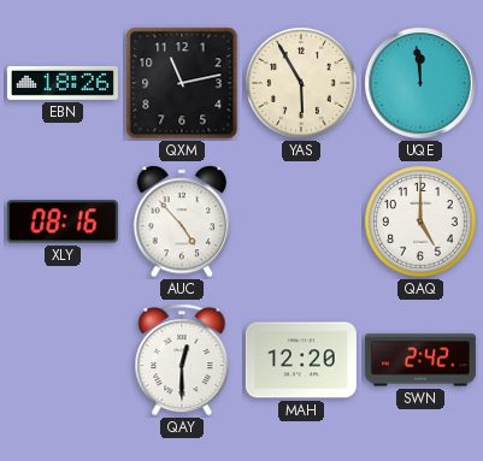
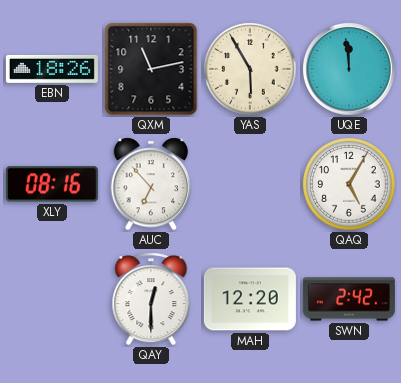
AUC: 4:53 -> 6:53
QAQ: 5:00 -> 5:05
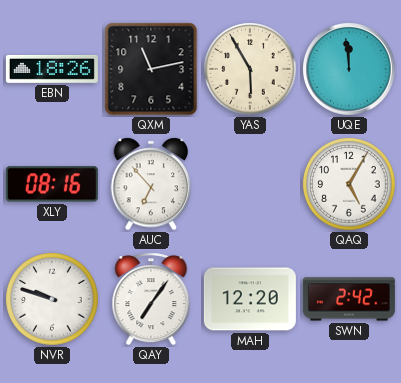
NVR: none -> 9:48
QAY: 12:30 -> 7:06
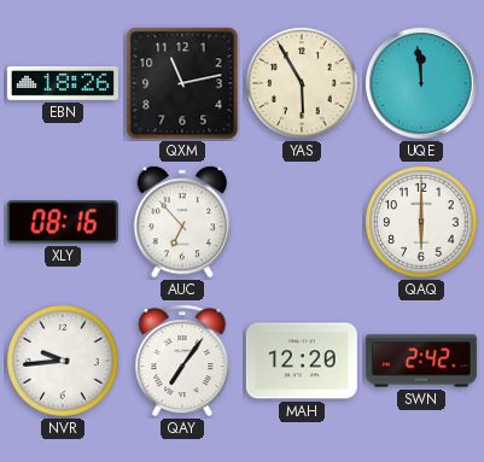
QAQ: 5:05 -> 6:00
NVR: 9:48 -> 9:44
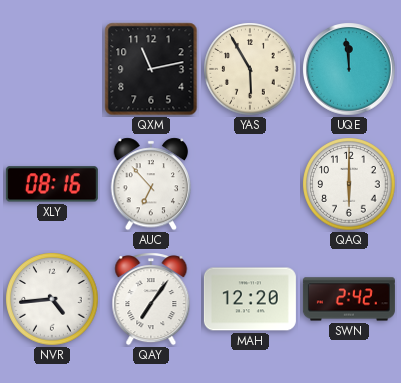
EBN: 18:26 -> none
NVR: 9:44 -> 4:44
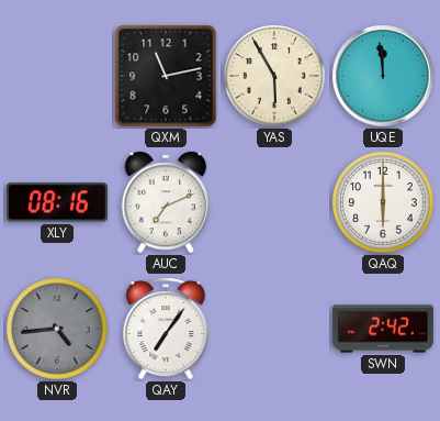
AUC: 6:53 -> 7:11
NVR dial: white -> grey
MAH: 12:20 -> none
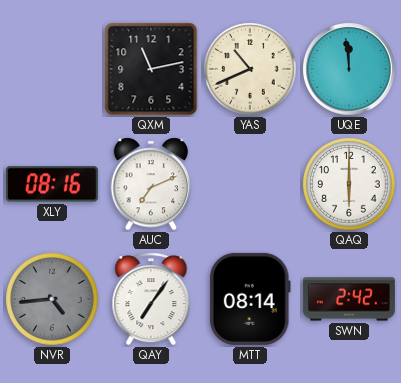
YAS: 5:55 -> 10:41
MTT: none -> 08:14
